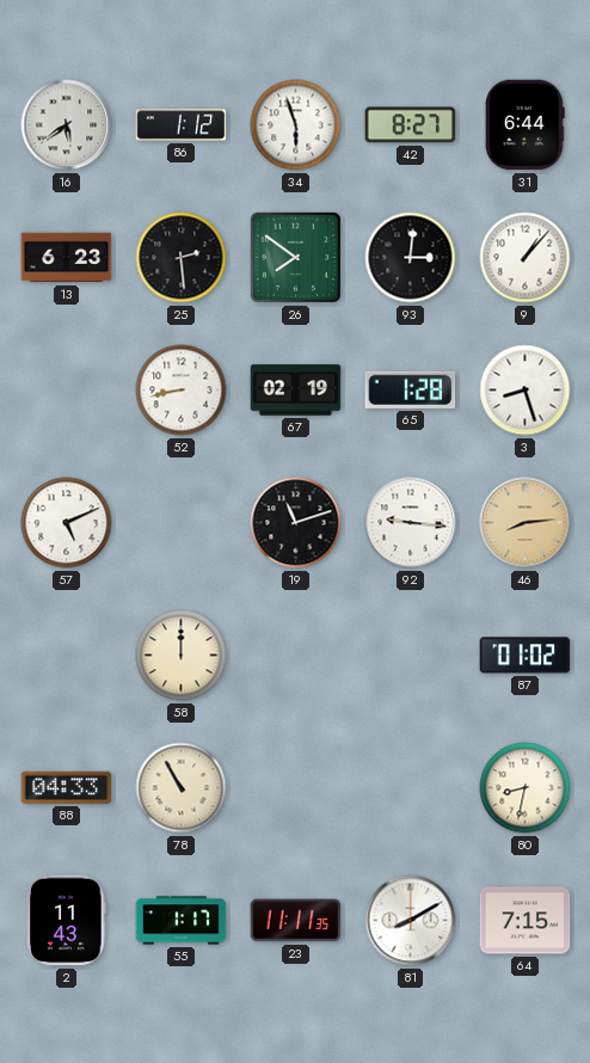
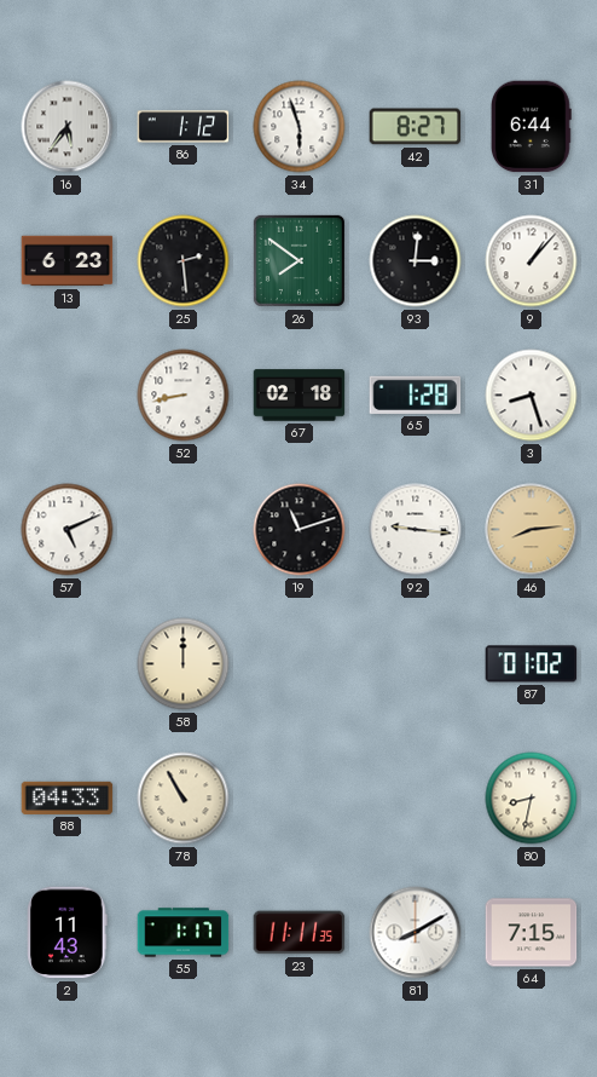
16: 5:39 -> 5:36
67: 02:19 -> 02:18
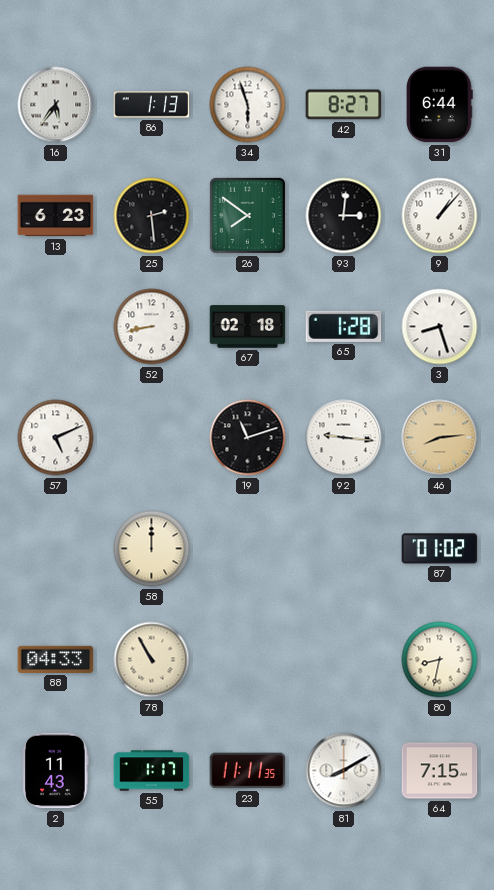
86: 1:12 -> 1:13
